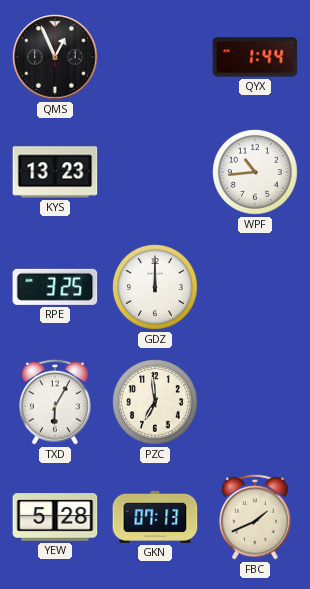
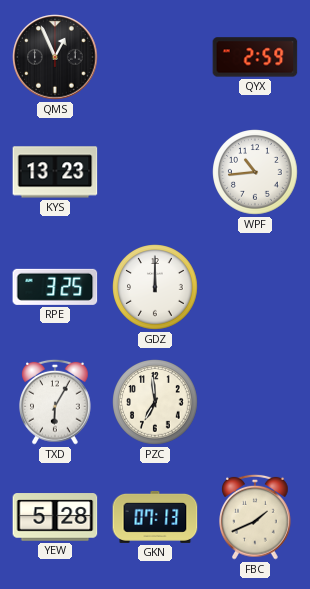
QYX: 1:44 -> 2:59
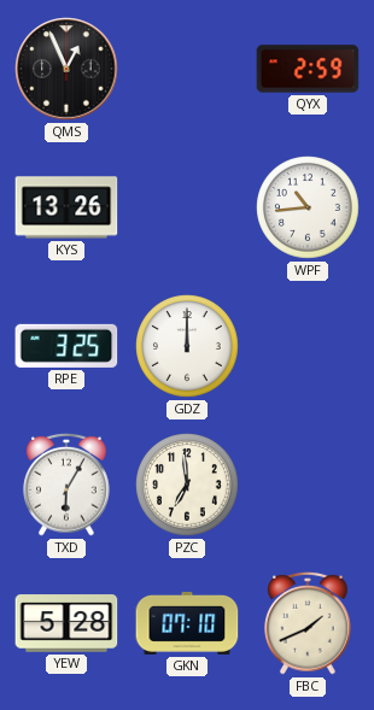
KYS: 13:23 -> 13:26
GKN: 07:13 -> 07:10
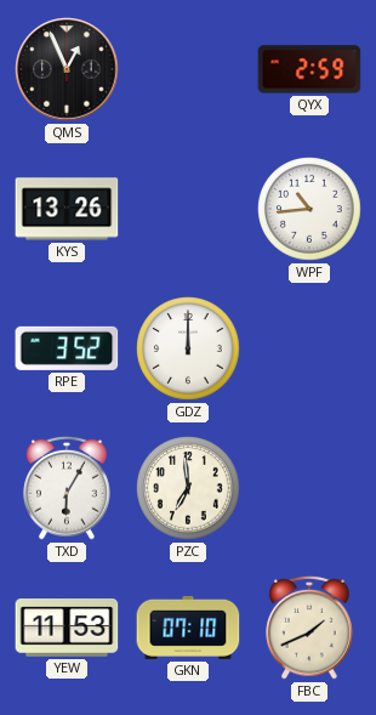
RPE: 3:25 -> 3:52
YEW: 5:28 -> 11:53
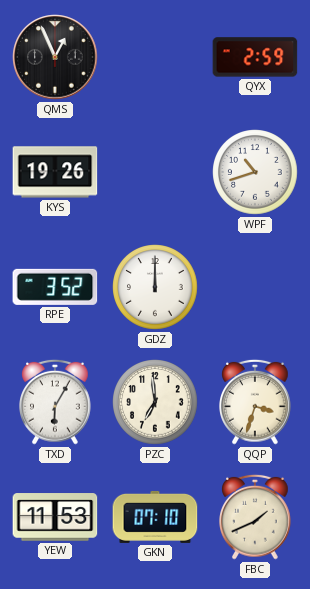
KYS: 13:26 -> 19:26
WPF: 10:44 -> 10:42
QQP: none -> 3:33
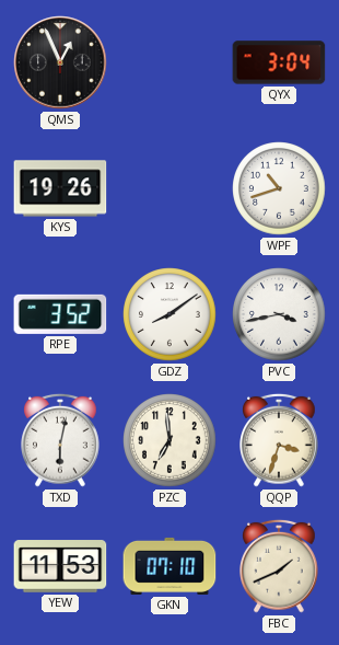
QYX: 2:59 -> 3:04
GDZ: 12:00 -> 8:09
PVC: none -> 3:43
TXD: 6:05 -> 6:02
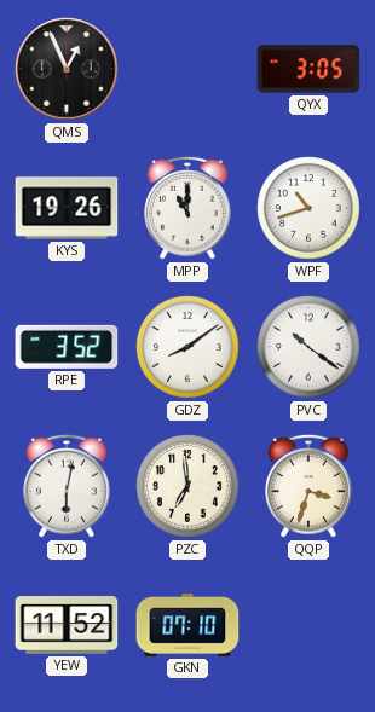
QYX: 3:04 -> 3:05
MPP: none -> 11:00
PVC: 3:43 -> 10:21
YEW: 11:53 -> 11:52
FBC: 1:41 -> none
